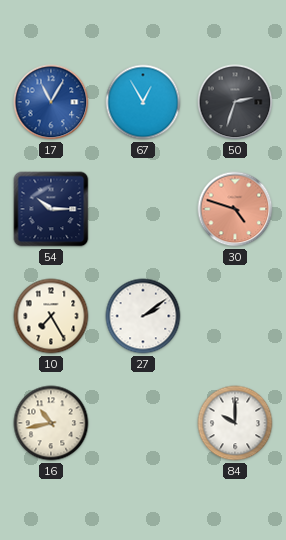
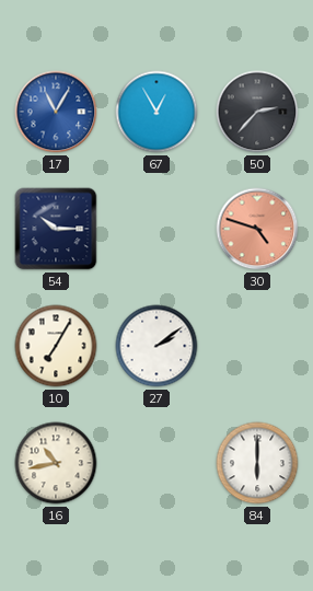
50: 2:33 -> 2:37
10: 7:25 -> 7:05
84: 10:00 -> 6:00
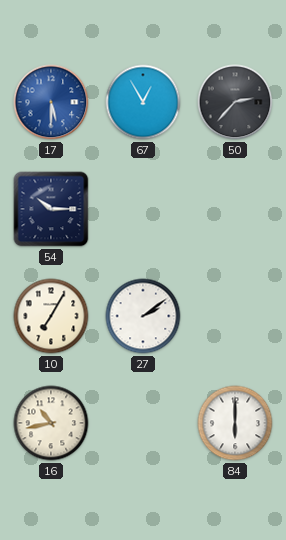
17: 11:05 -> 5:30
30: 4:48 -> none
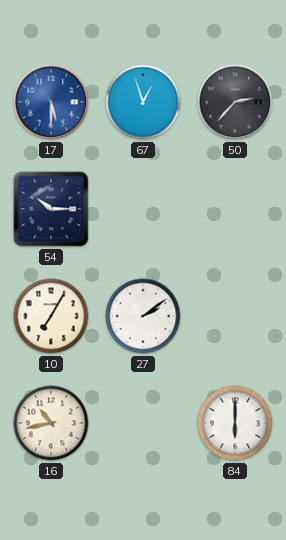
67: 12:55 -> 12:57
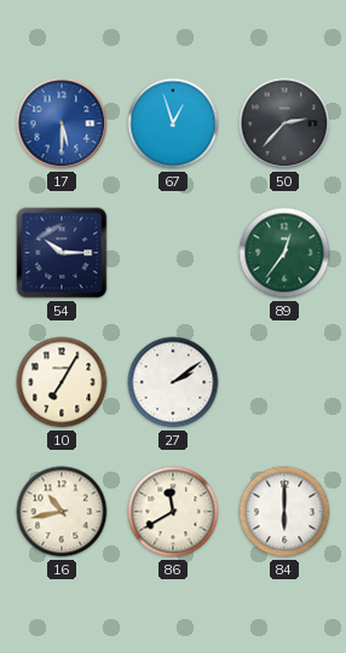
89: none -> 12:36
86: none -> 11:40
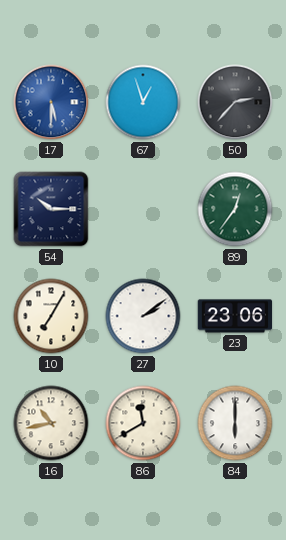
23: none -> 23:06
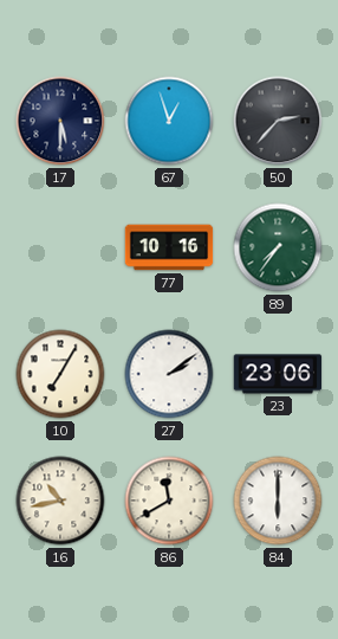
17 dial: blue -> navy
54: 10:15 -> none
77: none -> 10:16
89: 12:36 -> 7:36
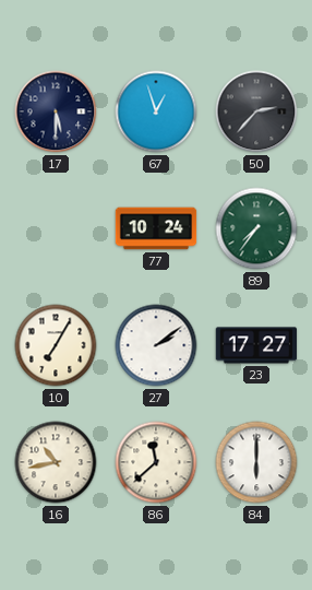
77: 10:16 -> 10:24
23: 23:06 -> 17:27
86: 11:40 -> 11:38
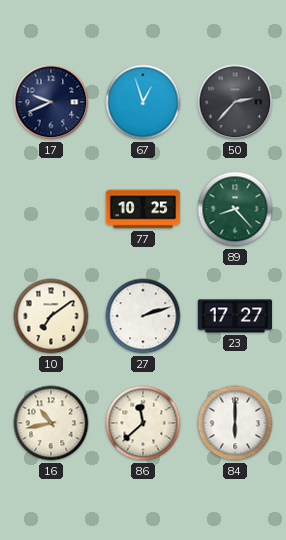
17: 5:30 -> 9:41
77: 10:24 -> 10:25
89: 7:36 -> 8:23
10: 7:05 -> 7:09
27: 2:09 -> 2:12
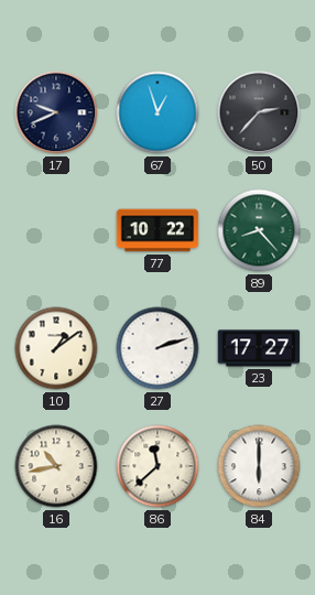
77: 10:25 -> 10:22
10: 7:09 -> 1:09
